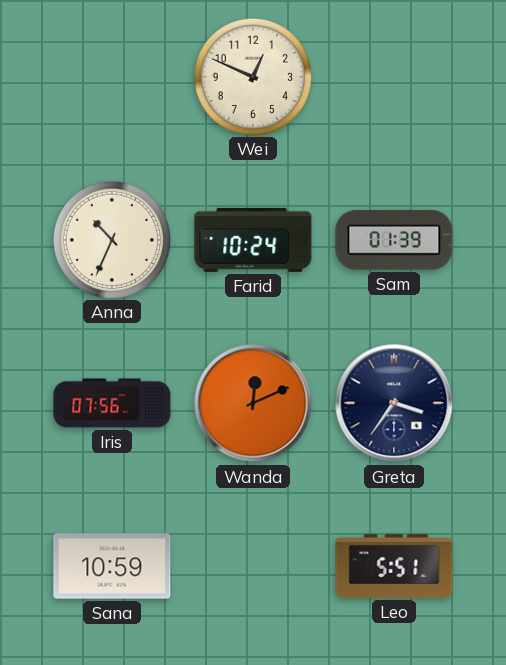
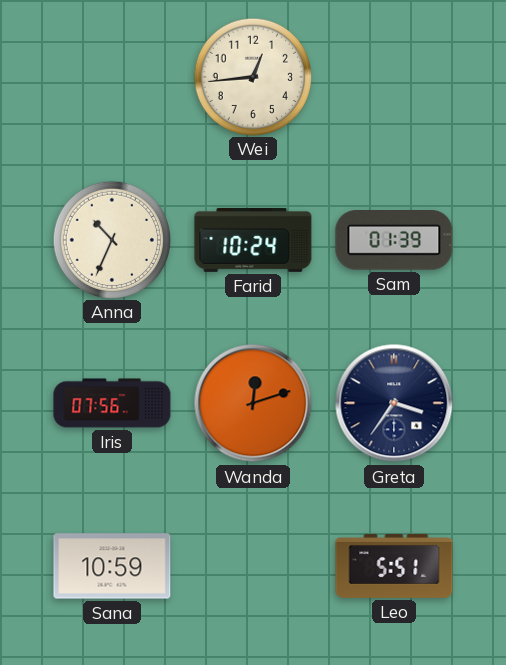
Wei: 12:49 -> 12:44
Wanda: 12:11 -> 12:12
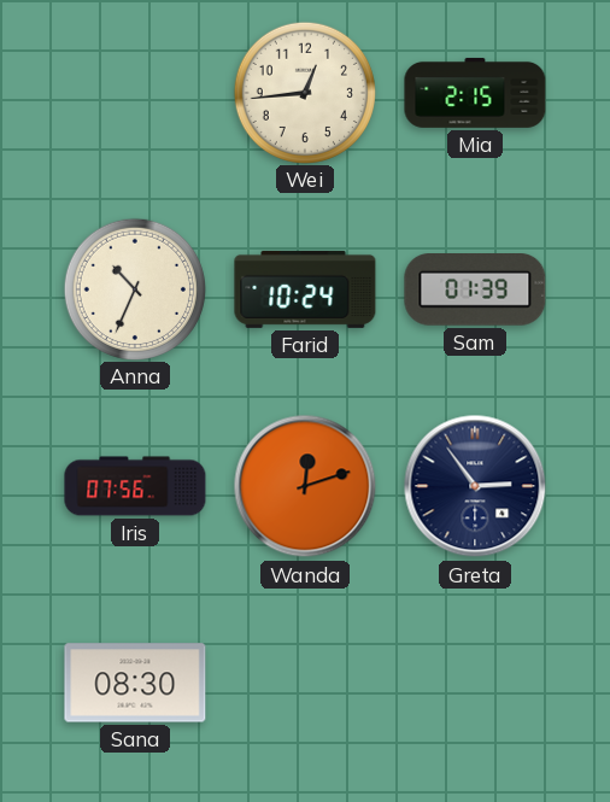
Mia: none -> 2:15
Greta: 3:36 -> 2:54
Sana: 10:59 -> 08:30
Leo: 5:51 -> none
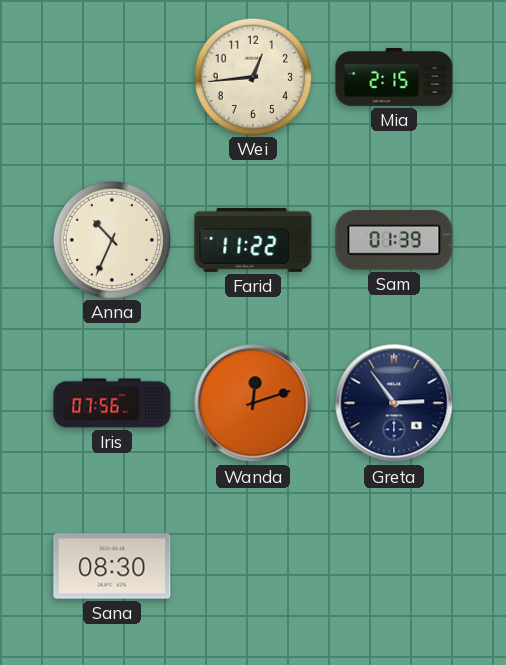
Farid: 10:24 -> 11:22
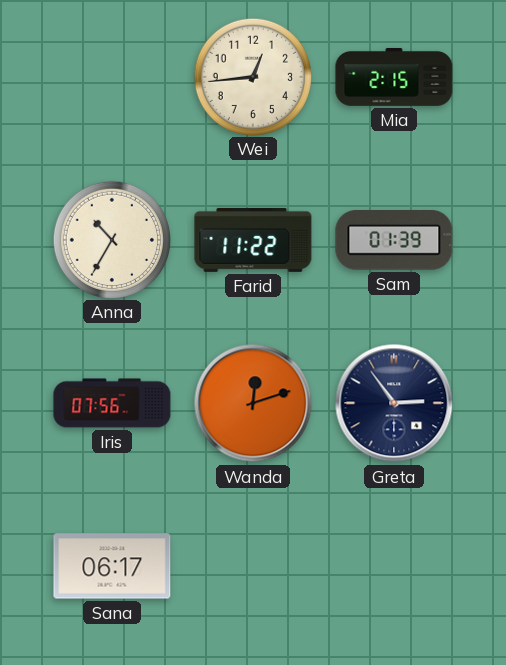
Anna: 10:34 -> 10:35
Sana: 08:30 -> 06:17
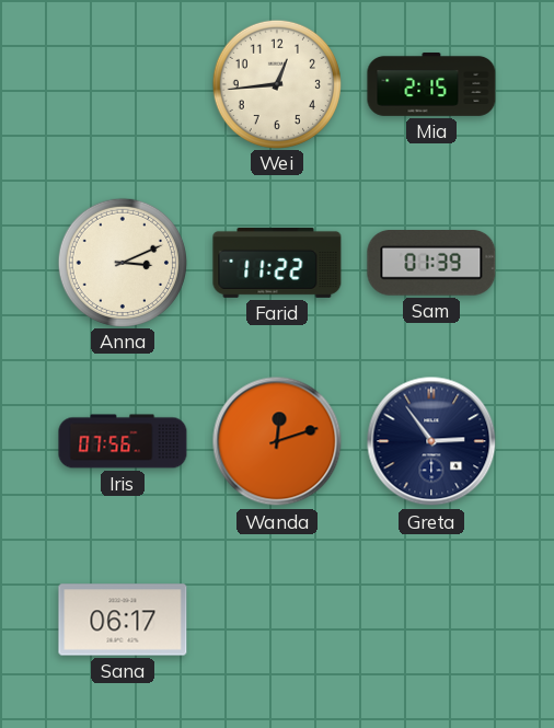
Anna: 10:35 -> 3:11
